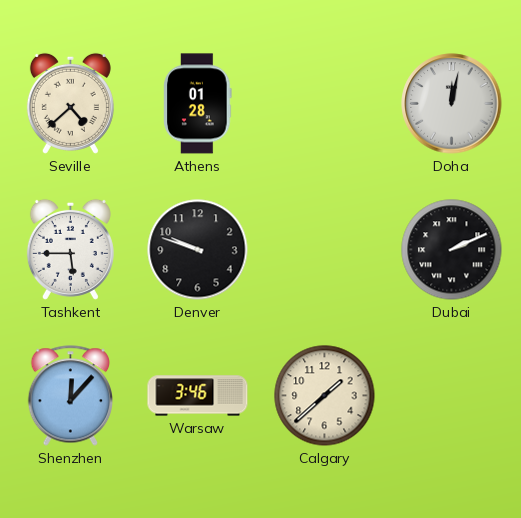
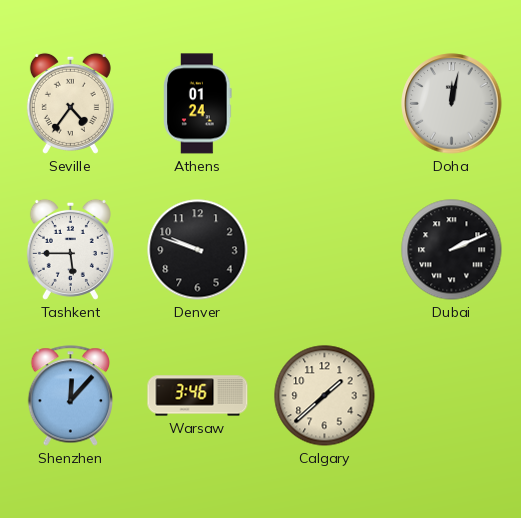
Seville: 4:38 -> 4:36
Athens: 01:28 -> 01:24
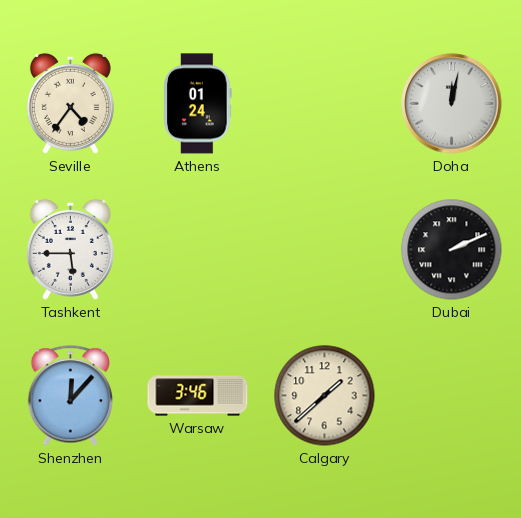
Denver: 9:48 -> none
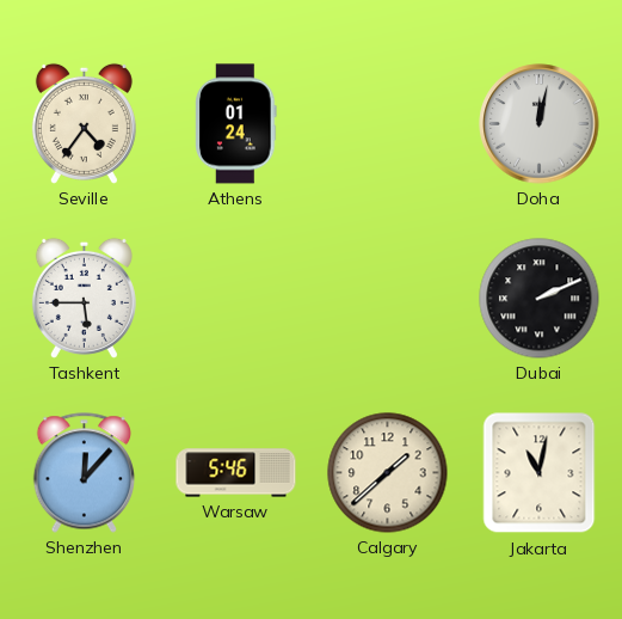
Warsaw: 3:46 -> 5:46
Jakarta: none -> 11:02
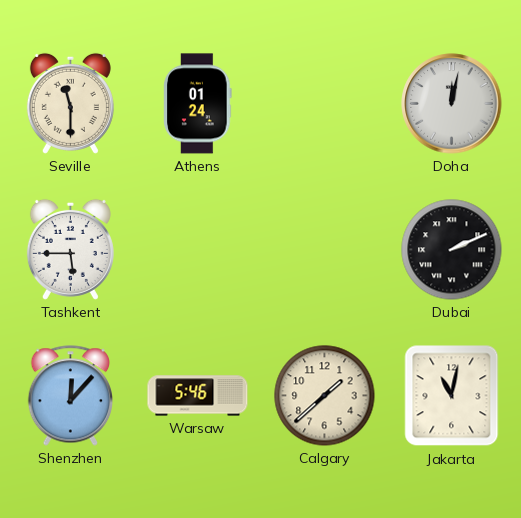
Seville: 4:36 -> 11:30
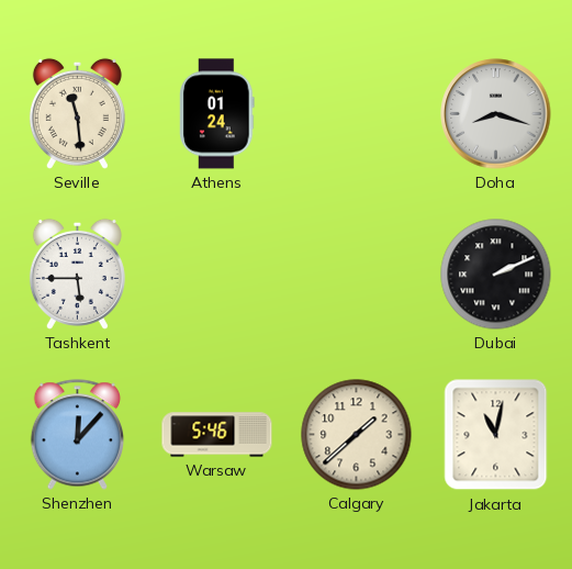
Seville: 11:30 -> 11:29
Doha: 12:02 -> 8:18
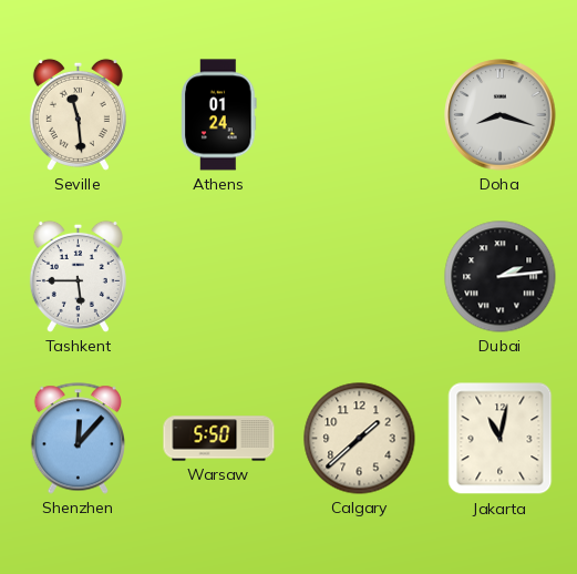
Dubai: 2:11 -> 2:14
Warsaw: 5:46 -> 5:50
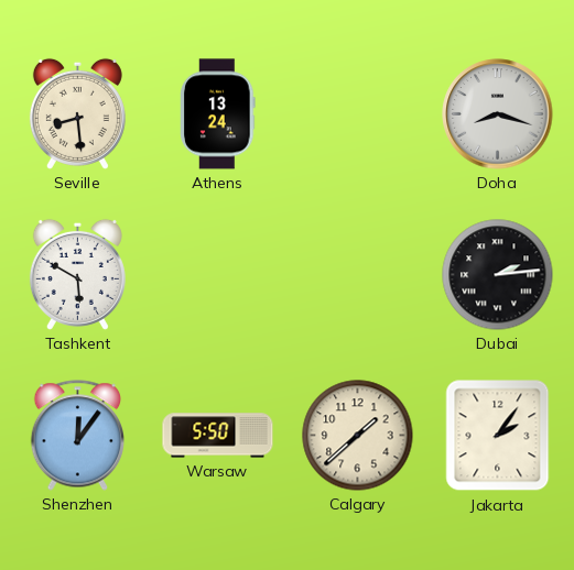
Seville: 11:29 -> 8:29
Athens: 01:24 -> 13:24
Tashkent: 5:45 -> 5:50
Shenzhen: 12:07 -> 12:06
Jakarta: 11:02 -> 2:06
